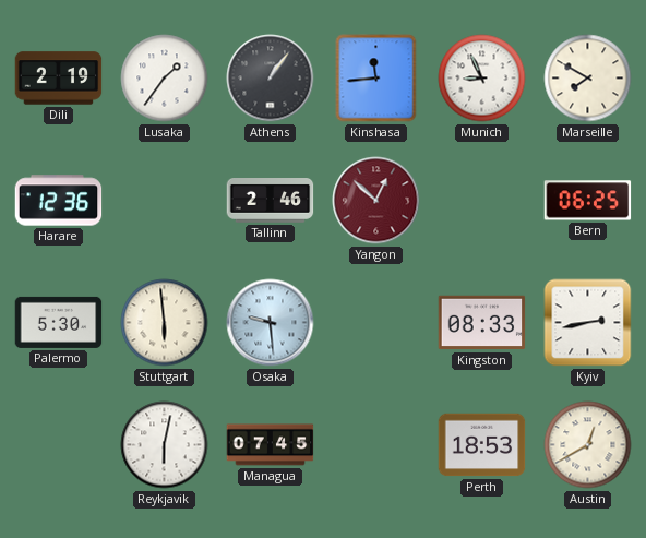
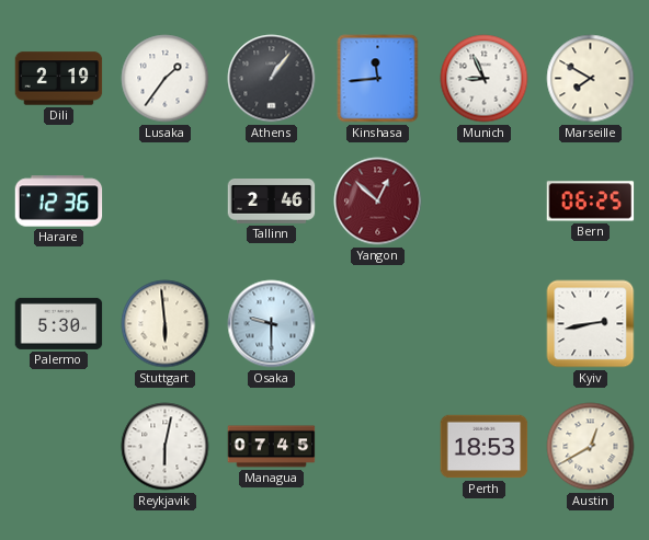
Osaka: 9:29 -> 9:30
Kingston: 08:33 -> none
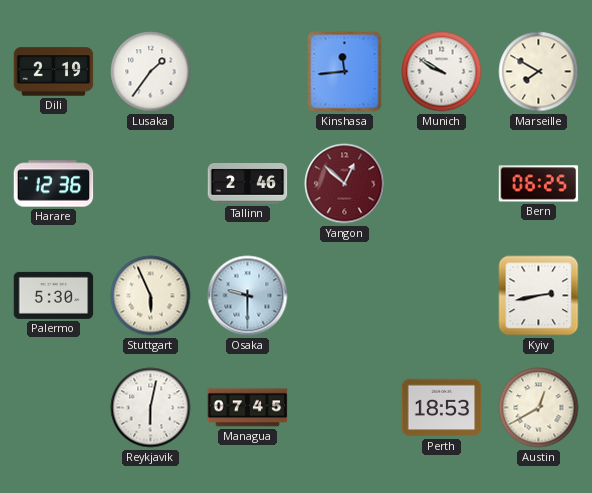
Athens: 1:06 -> none
Munich: 8:56 -> 9:50
Stuttgart: 5:59 -> 5:56
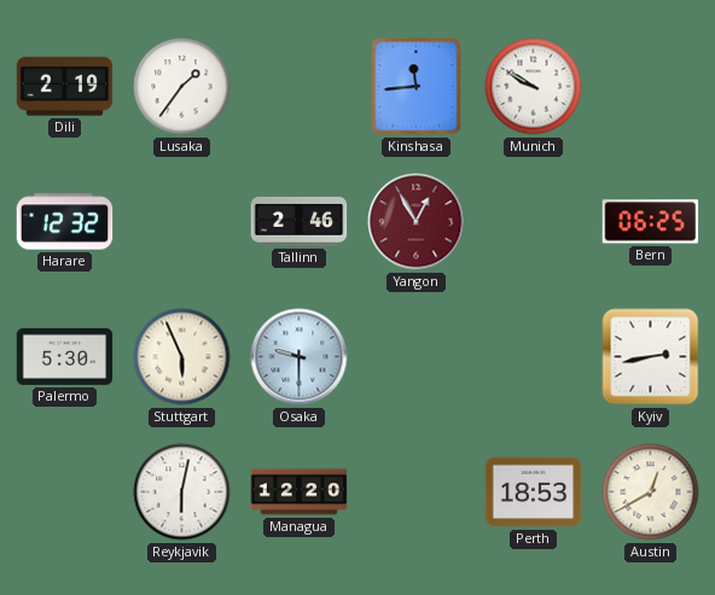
Marseille: 7:50 -> none
Harare: 12:36 -> 12:32
Yangon: 12:52 -> 12:55
Managua: 07:45 -> 12:20
